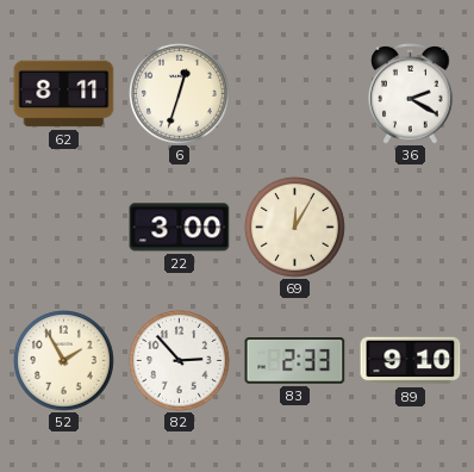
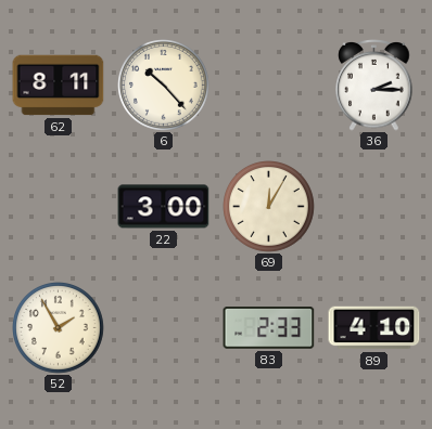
6: 12:33 -> 10:23
36: 2:20 -> 2:15
82: 2:53 -> none
89: 9:10 -> 4:10
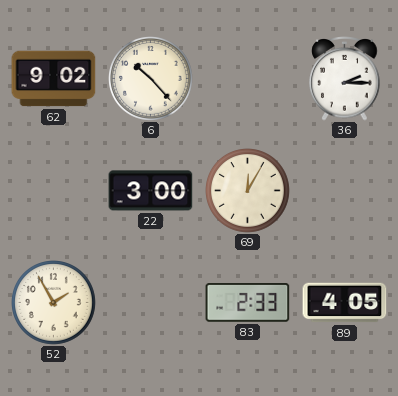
62: 8:11 -> 9:02
89: 4:10 -> 4:05
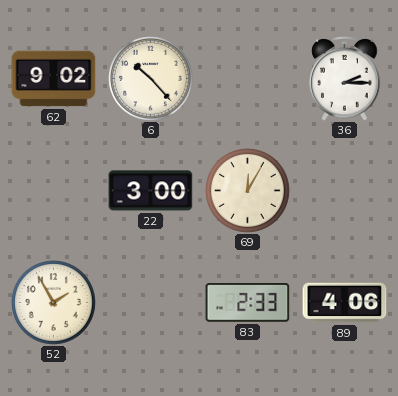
89: 4:05 -> 4:06
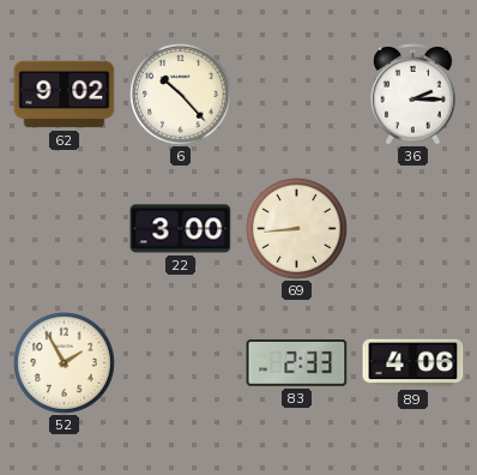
69: 12:05 -> 8:44
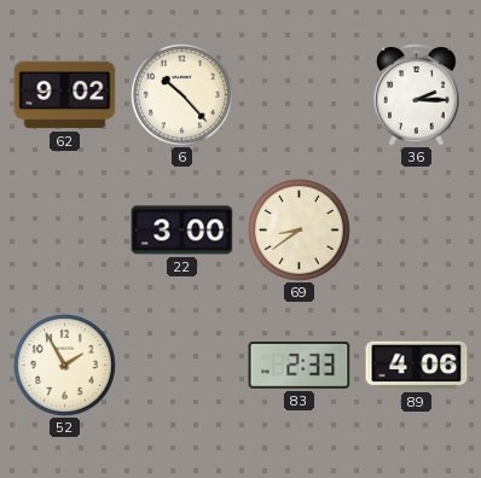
69: 8:44 -> 8:39
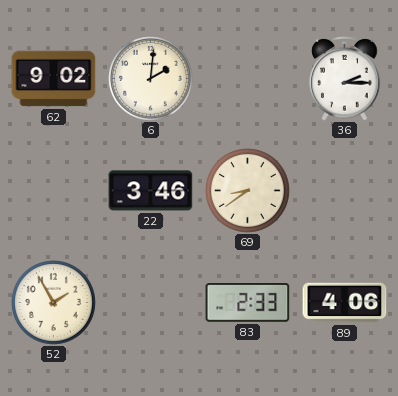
6: 10:23 -> 2:01
22: 3:00 -> 3:46
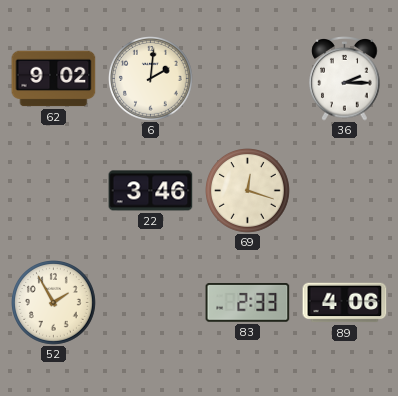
69: 8:39 -> 12:18
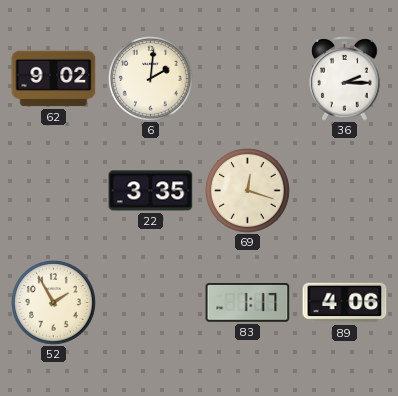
22: 3:46 -> 3:35
83: 2:33 -> 1:17
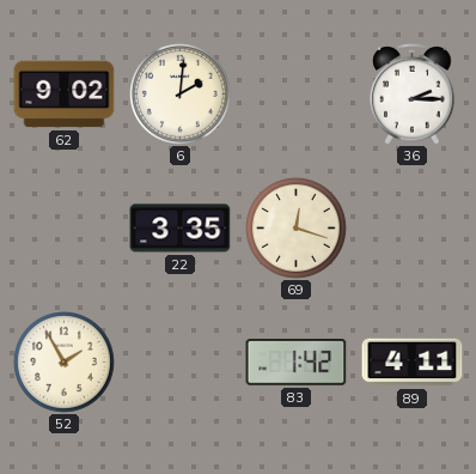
83: 1:17 -> 1:42
89: 4:06 -> 4:11
